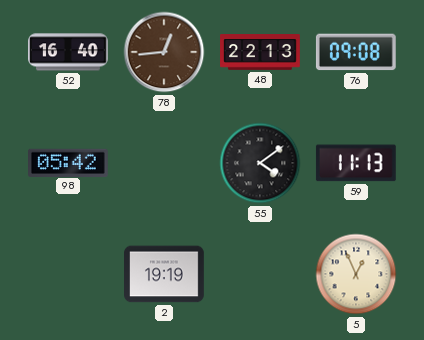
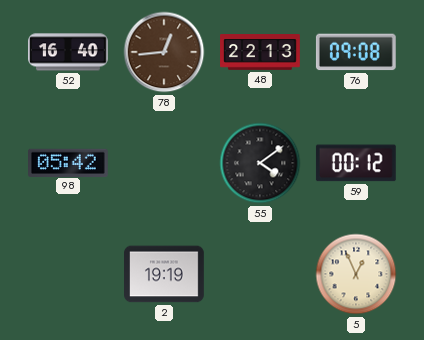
59: 11:13 -> 00:12
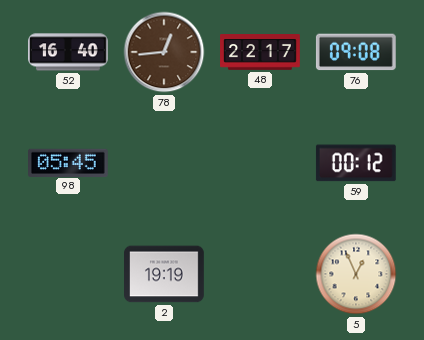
48: 22:13 -> 22:17
98: 05:42 -> 05:45
55: 4:09 -> none
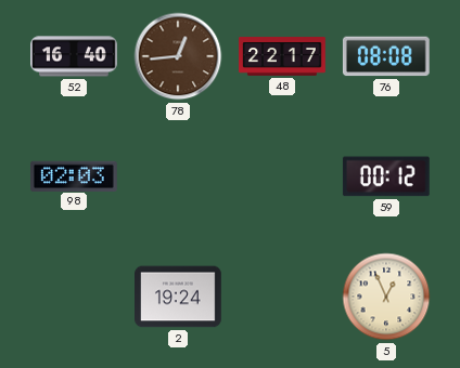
76: 09:08 -> 08:08
98: 05:45 -> 02:03
2: 19:19 -> 19:24
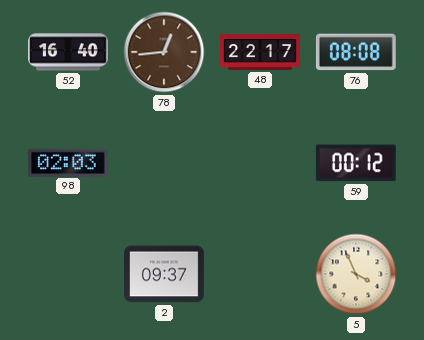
2: 19:24 -> 09:37
5: 12:56 -> 3:56
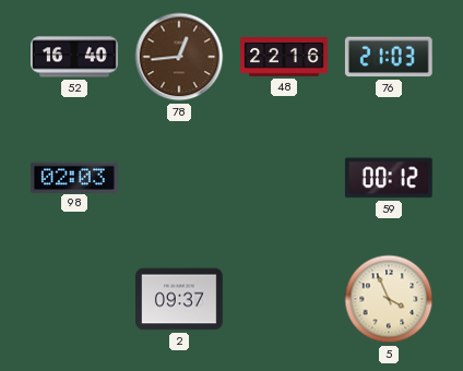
48: 22:17 -> 22:16
76: 08:08 -> 21:03
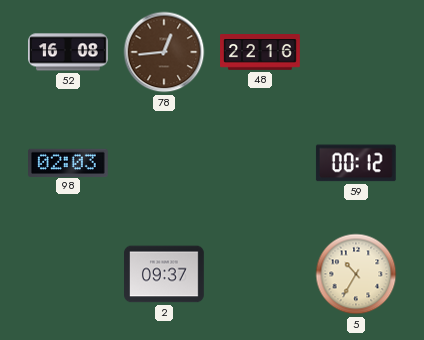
52: 16:40 -> 16:08
76: 21:03 -> none
5: 3:56 -> 10:35
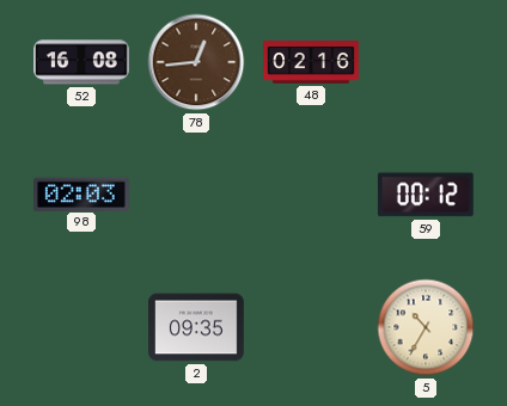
48: 22:16 -> 02:16
2: 09:37 -> 09:35
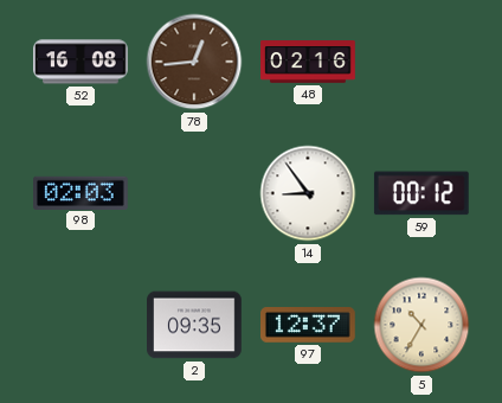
14: none -> 8:54
97: none -> 12:37
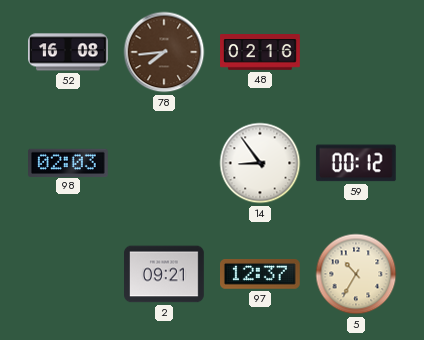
78: 12:44 -> 7:44
2: 09:35 -> 09:21
